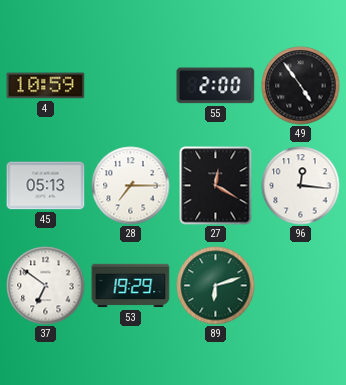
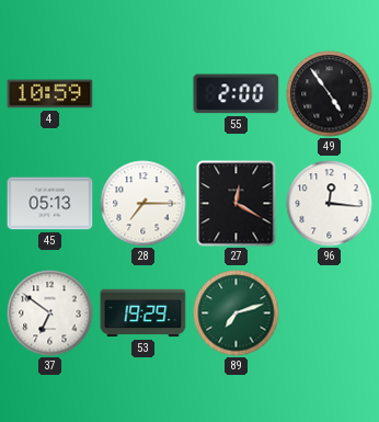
89: 6:12 -> 7:12
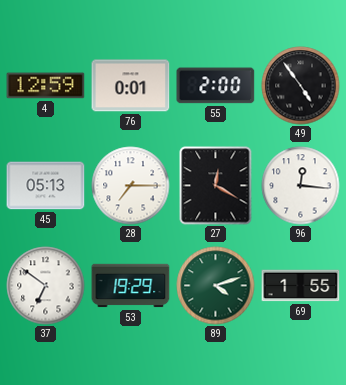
4: 10:59 -> 12:59
76: none -> 0:01
89: 7:12 -> 4:12
69: none -> 1:55
